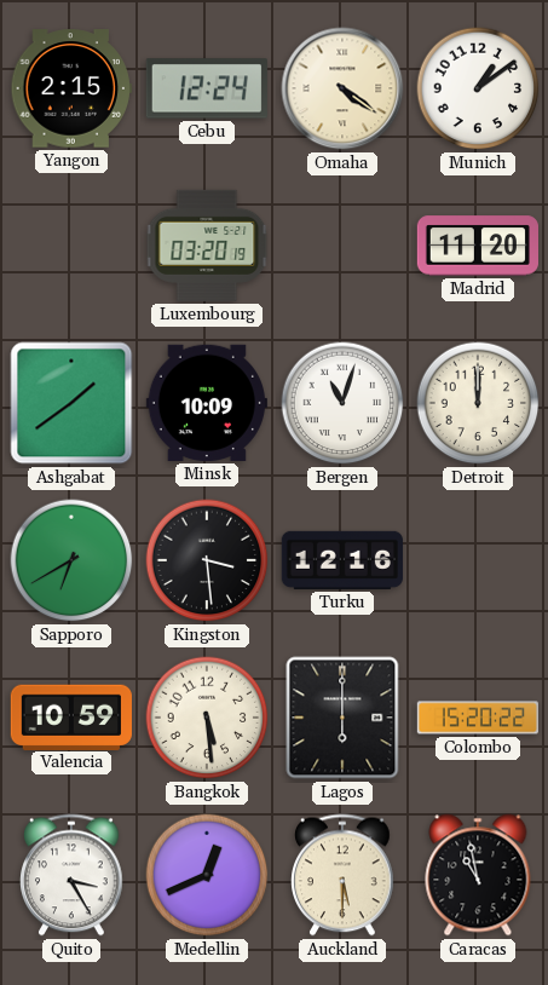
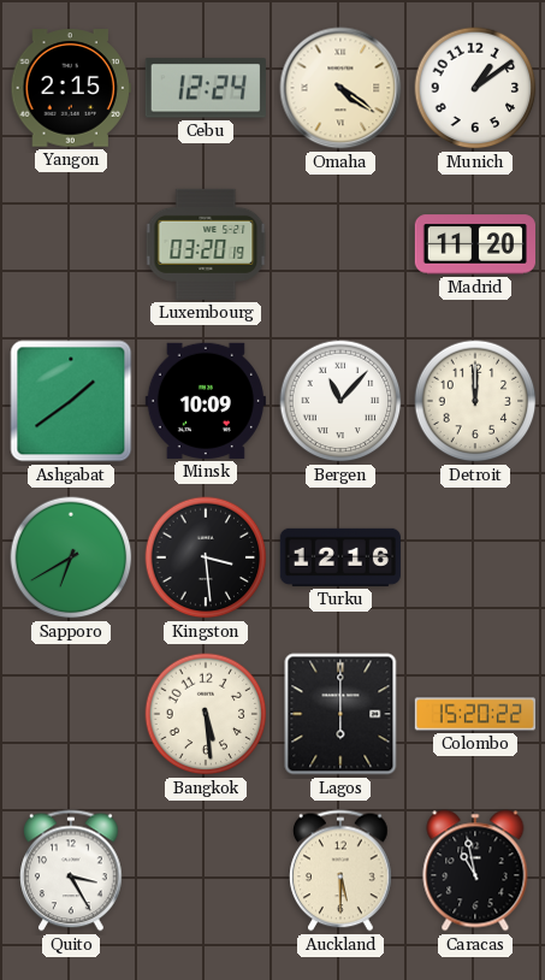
Bergen: 11:03 -> 11:07
Valencia: 10:59 -> none
Medellin: 12:41 -> none
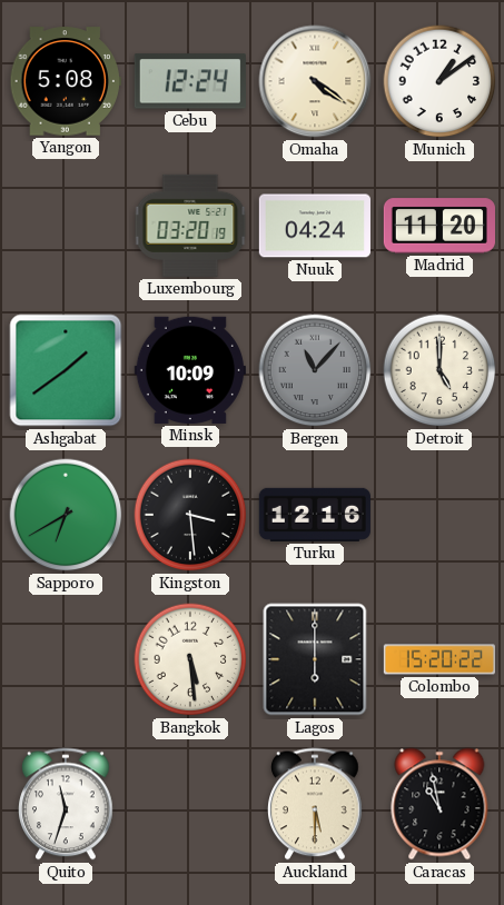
Yangon: 2:15 -> 5:08
Nuuk: none -> 04:24
Bergen dial: white -> grey
Detroit: 12:00 -> 5:00
Quito: 3:25 -> 11:33
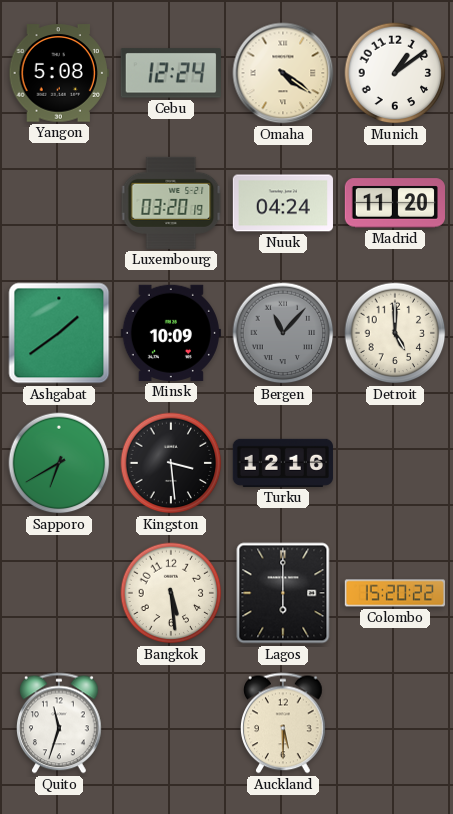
Caracas: 10:58 -> none
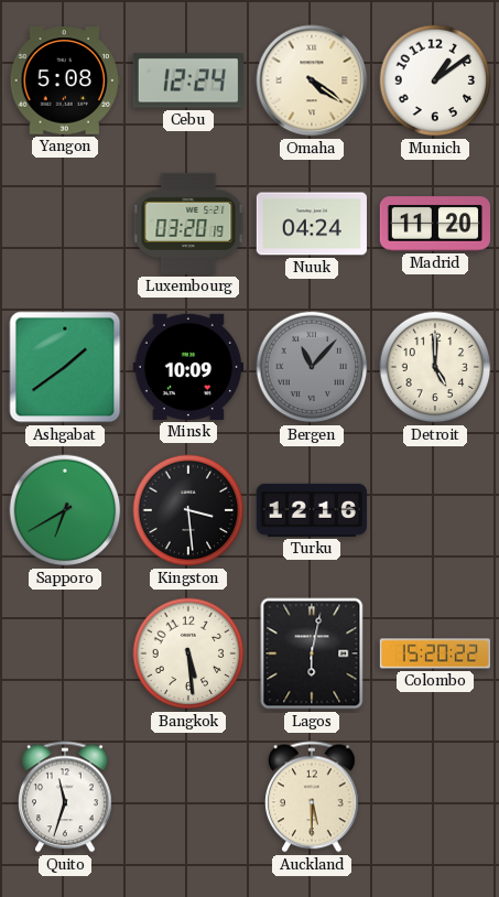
Lagos: 6:00 -> 6:02
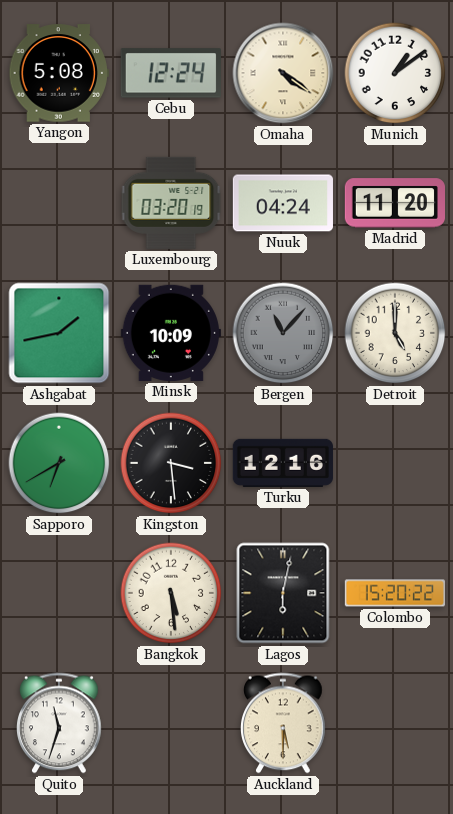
Ashgabat: 1:39 -> 1:43
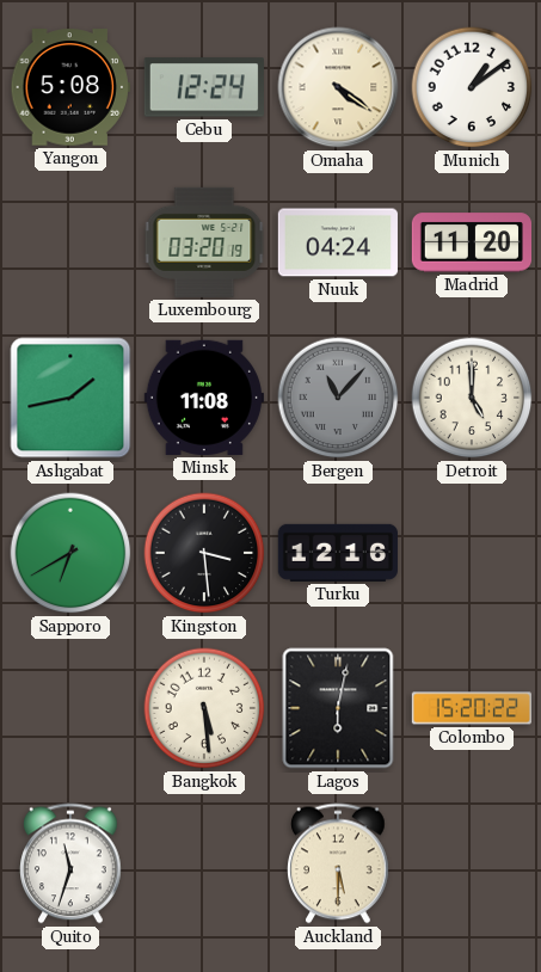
Minsk: 10:09 -> 11:08
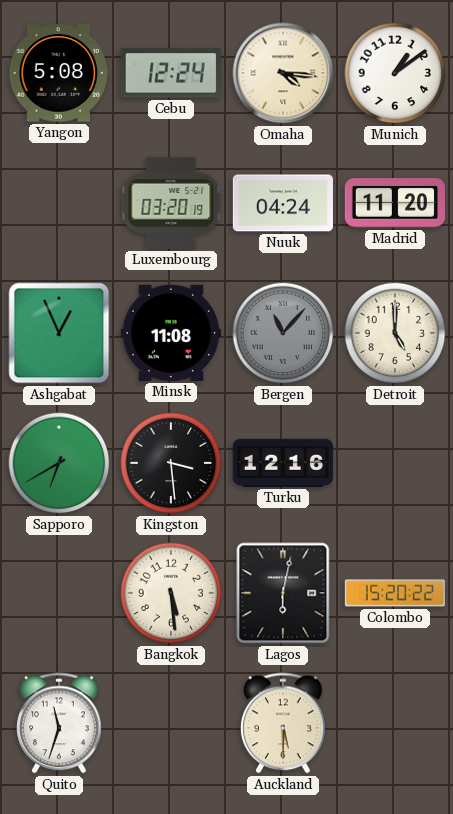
Omaha: 4:21 -> 4:16
Ashgabat: 1:43 -> 12:56
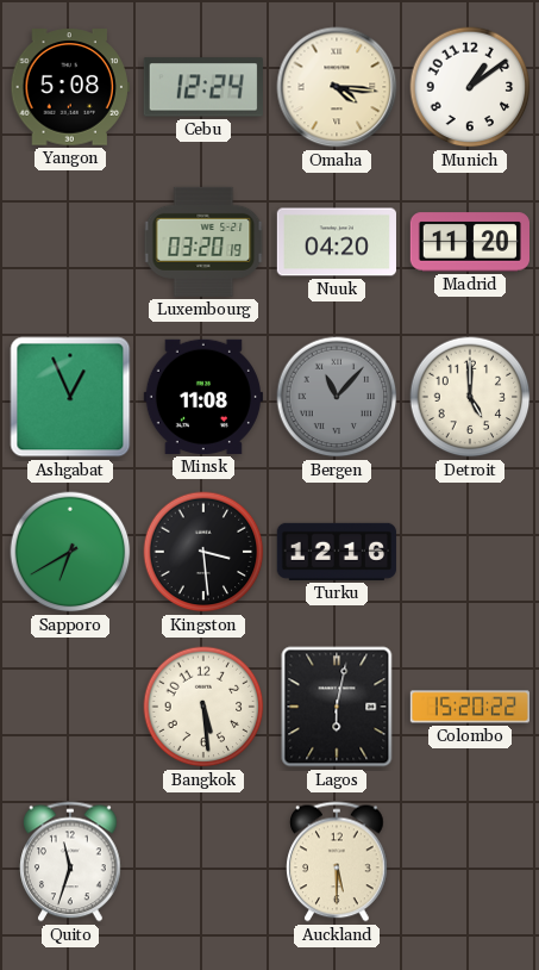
Nuuk: 04:24 -> 04:20
